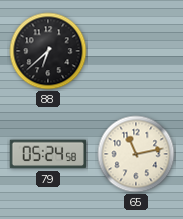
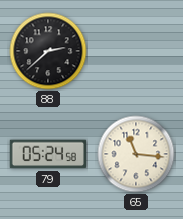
88: 6:38 -> 2:38
65: 11:13 -> 11:16
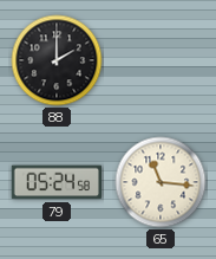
88: 2:38 -> 2:00
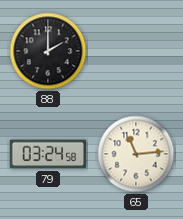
79: 05:24 -> 03:24
65: 11:16 -> 11:14
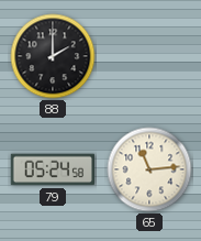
79: 03:24 -> 05:24
